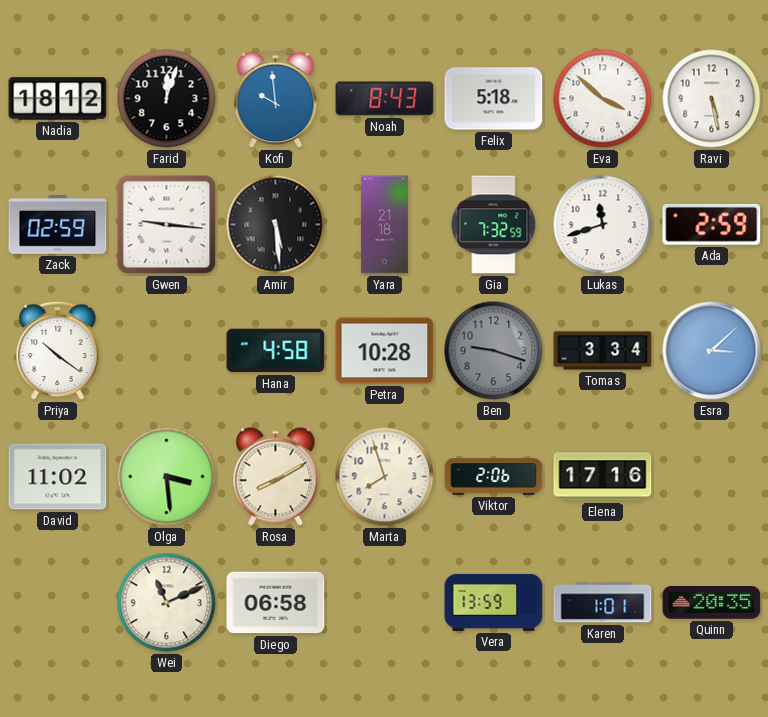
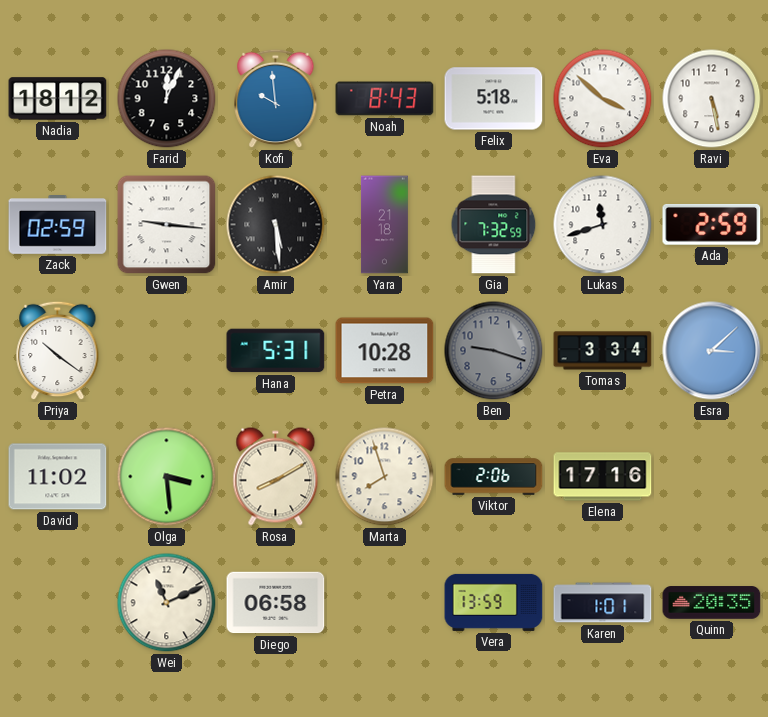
Farid: 12:03 -> 12:04
Hana: 4:58 -> 5:31
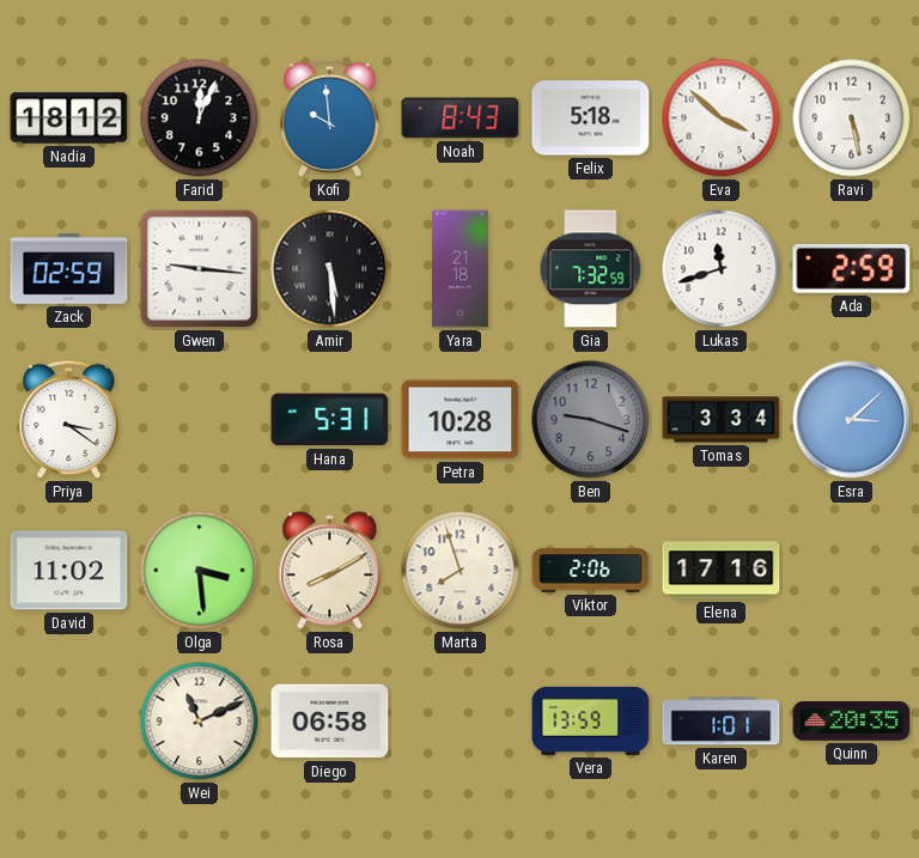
Priya: 10:21 -> 3:21
